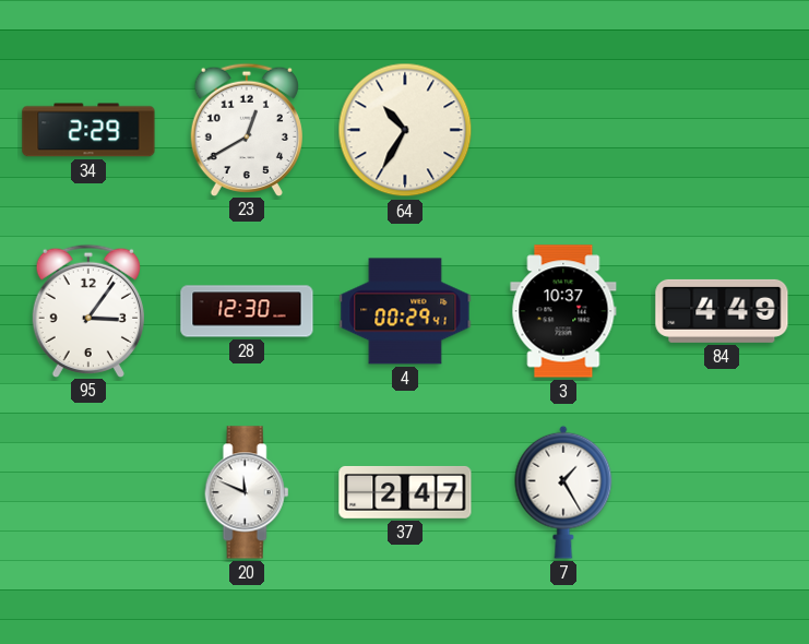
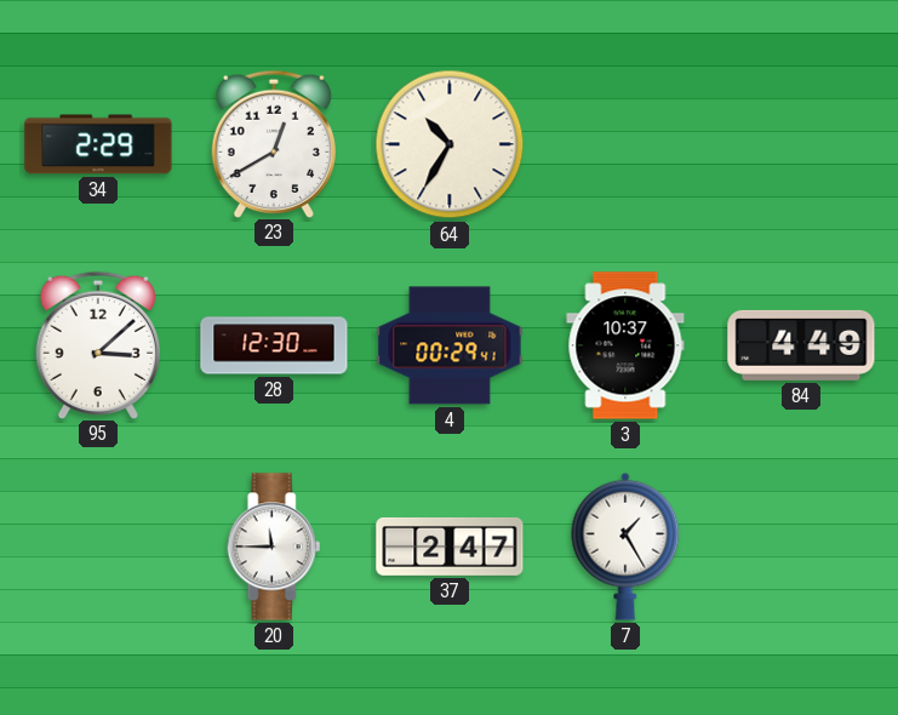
95: 3:06 -> 3:08
20: 11:49 -> 11:45
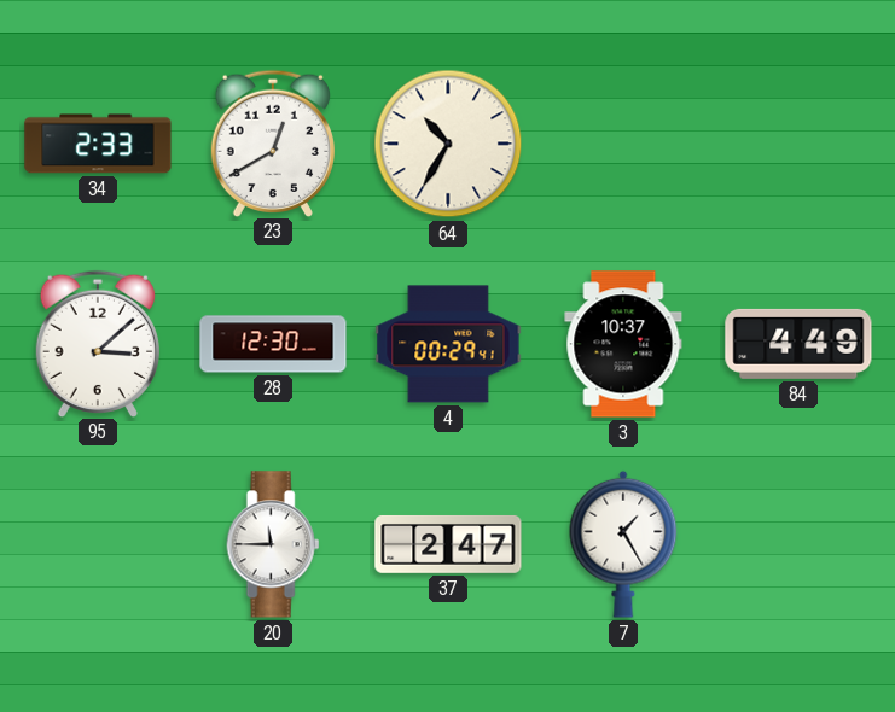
34: 2:29 -> 2:33
